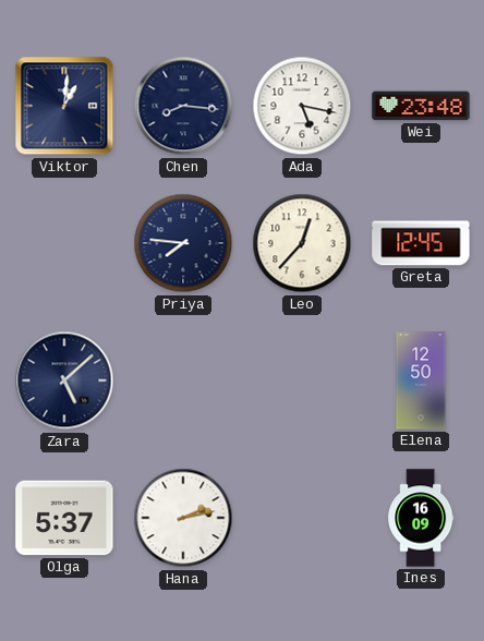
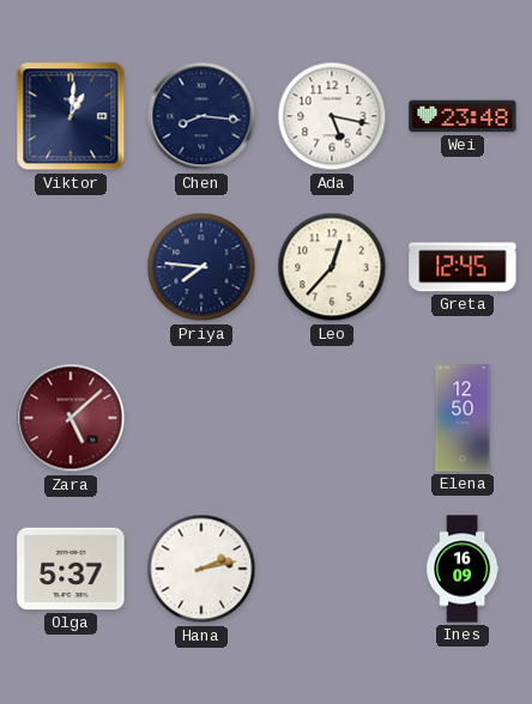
Zara dial: navy -> burgundy
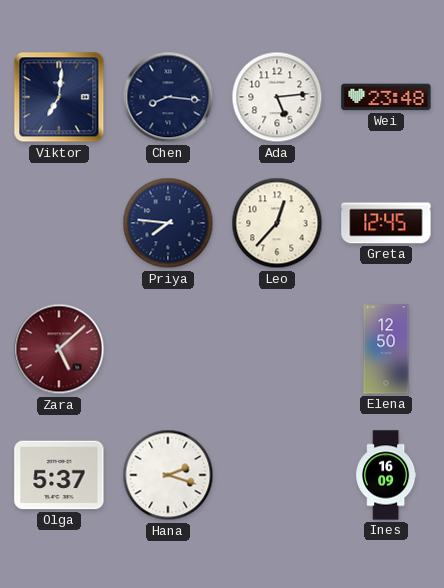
Viktor: 1:01 -> 7:01
Ada: 5:17 -> 5:14
Hana: 2:13 -> 2:18
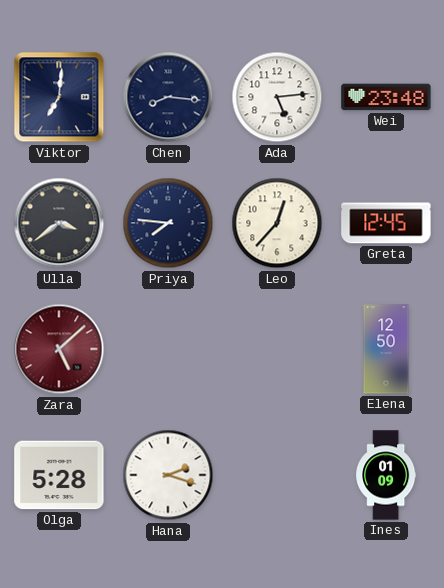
Ulla: none -> 3:39
Olga: 5:37 -> 5:28
Ines: 16:09 -> 01:09
